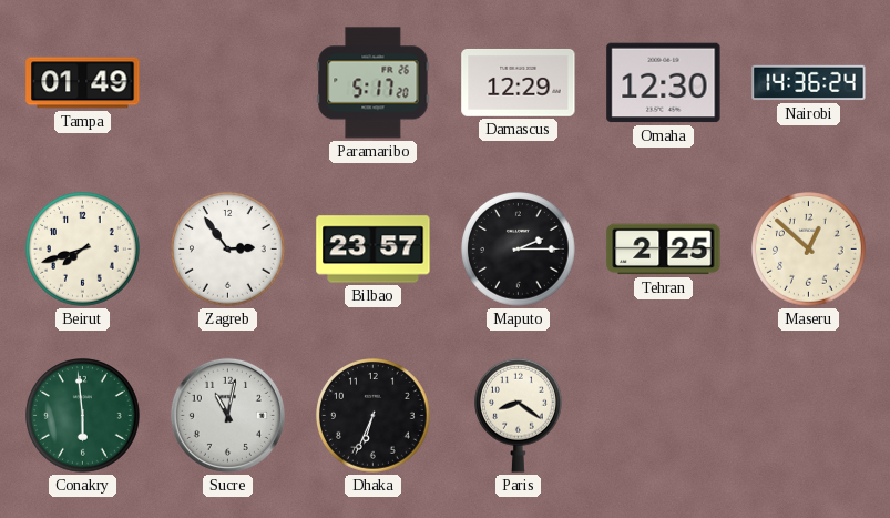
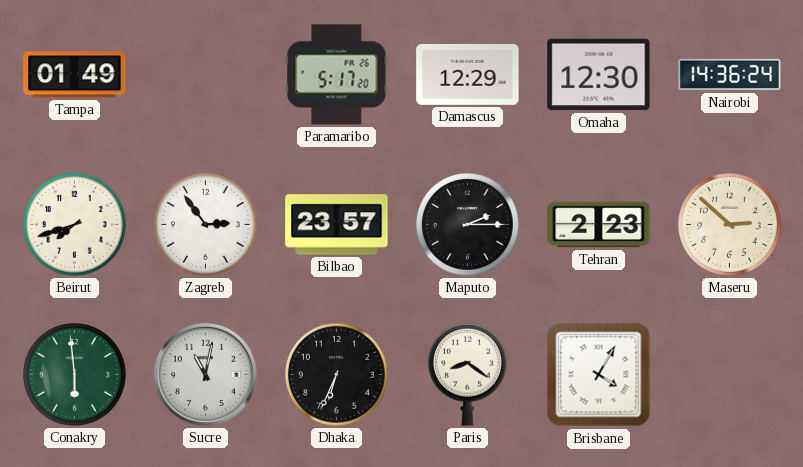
Tehran: 2:25 -> 2:23
Maseru: 12:52 -> 2:52
Brisbane: none -> 4:05
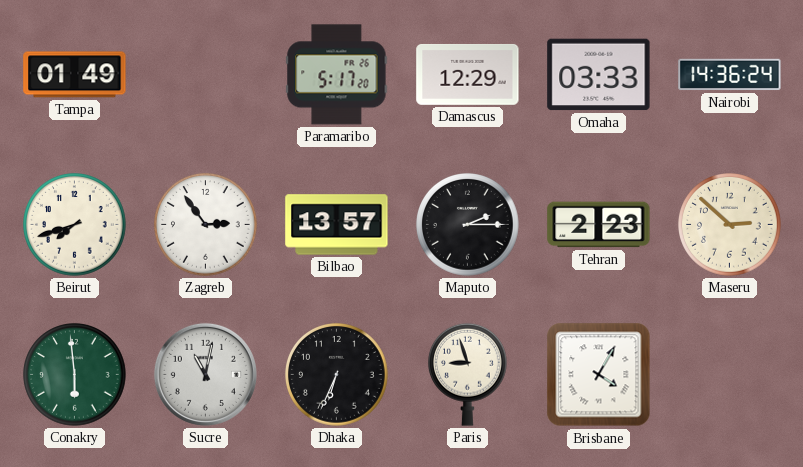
Omaha: 12:30 -> 03:33
Bilbao: 23:57 -> 13:57
Paris: 8:21 -> 8:57
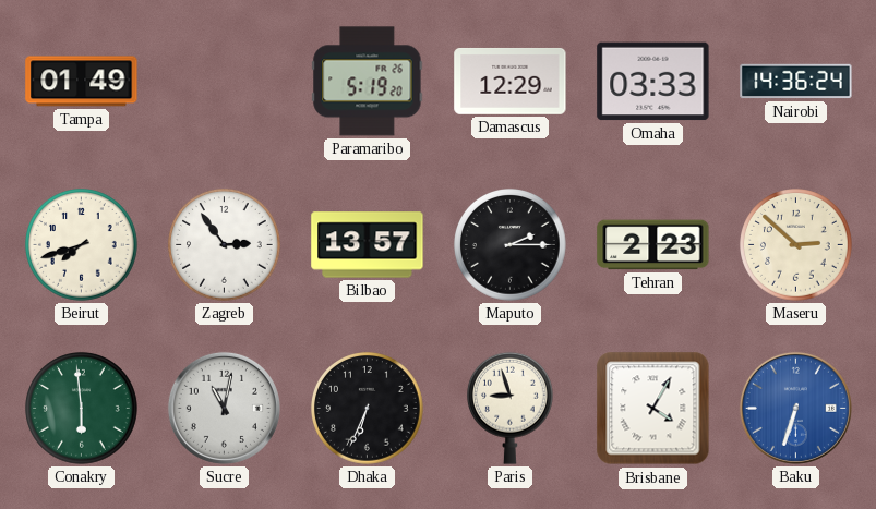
Paramaribo: 5:17 -> 5:19
Baku: none -> 6:33
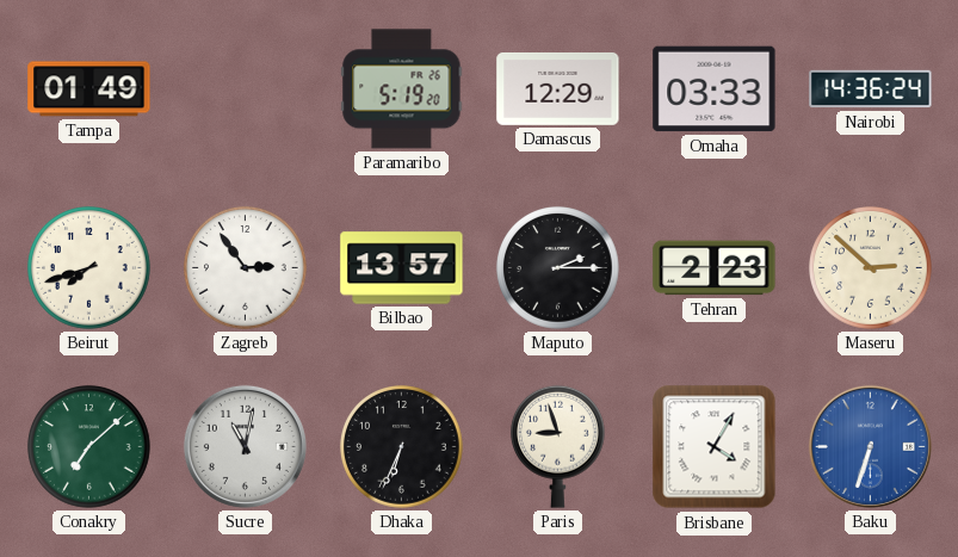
Conakry: 5:59 -> 7:08
